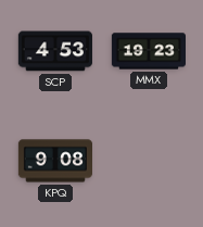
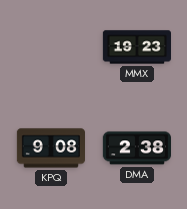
SCP: 4:53 -> none
DMA: none -> 2:38
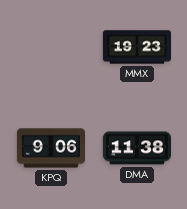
KPQ: 9:08 -> 9:06
DMA: 2:38 -> 11:38
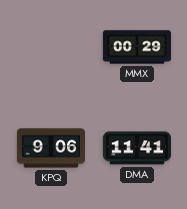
MMX: 19:23 -> 00:29
DMA: 11:38 -> 11:41
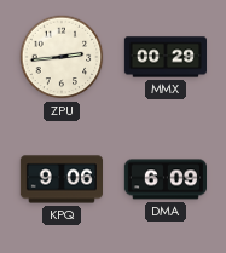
ZPU: none -> 2:44
DMA: 11:41 -> 6:09
